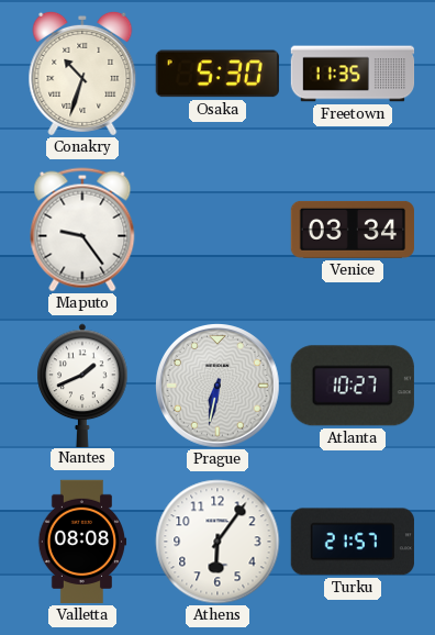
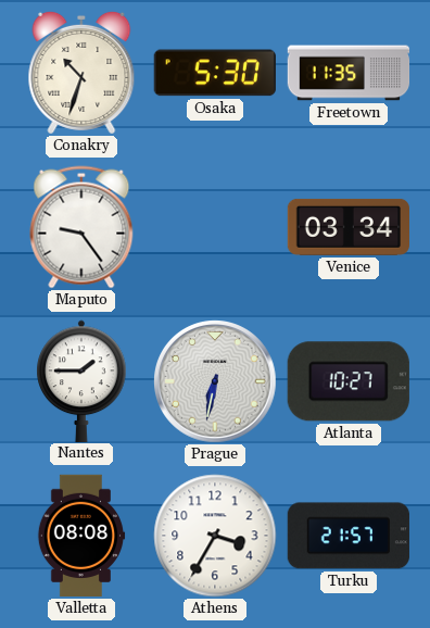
Nantes: 1:41 -> 1:45
Athens: 6:06 -> 3:35
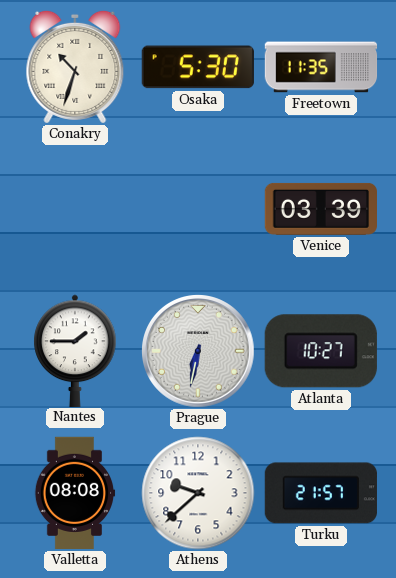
Maputo: 9:24 -> none
Venice: 03:34 -> 03:39
Athens: 3:35 -> 9:38
